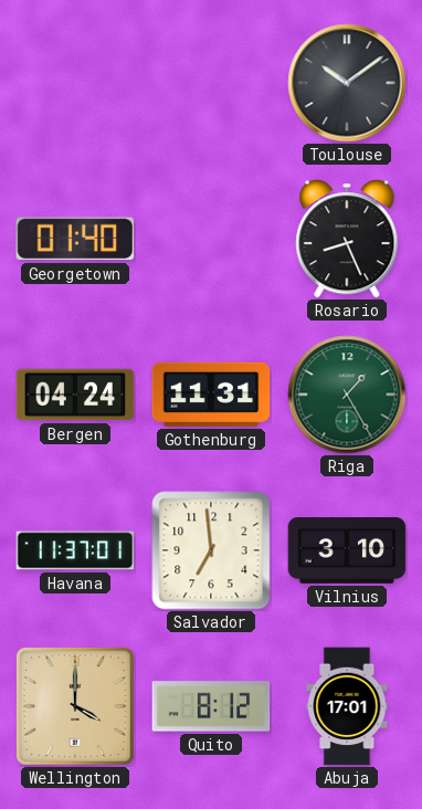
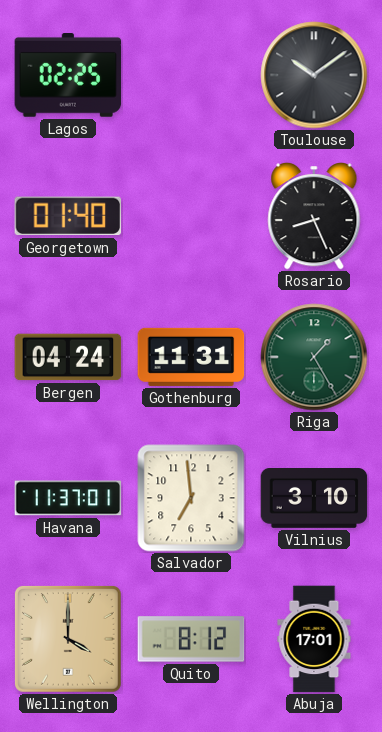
Lagos: none -> 02:25
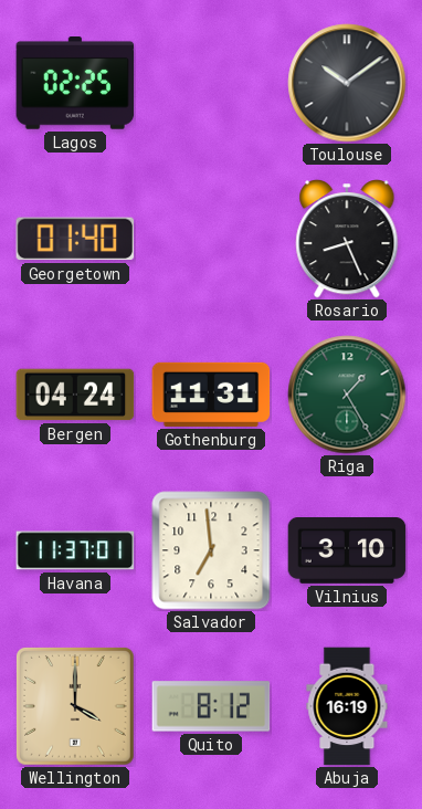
Abuja: 17:01 -> 16:19
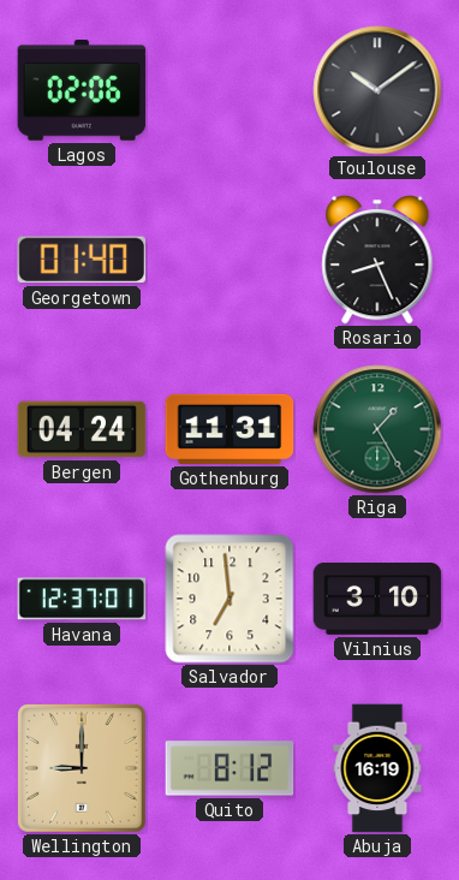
Lagos: 02:25 -> 02:06
Havana: 11:37 -> 12:37
Wellington: 4:00 -> 9:00
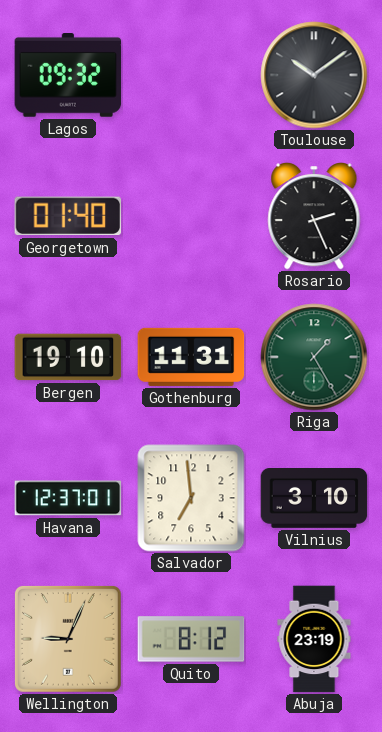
Lagos: 02:06 -> 09:32
Rosario: 8:26 -> 2:26
Bergen: 04:24 -> 19:10
Wellington: 9:00 -> 9:04
Abuja: 16:19 -> 23:19
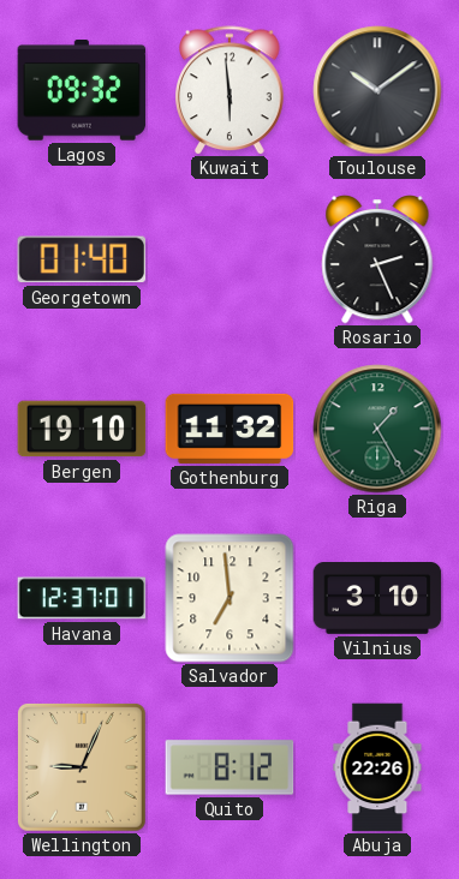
Kuwait: none -> 5:59
Gothenburg: 11:31 -> 11:32
Abuja: 23:19 -> 22:26
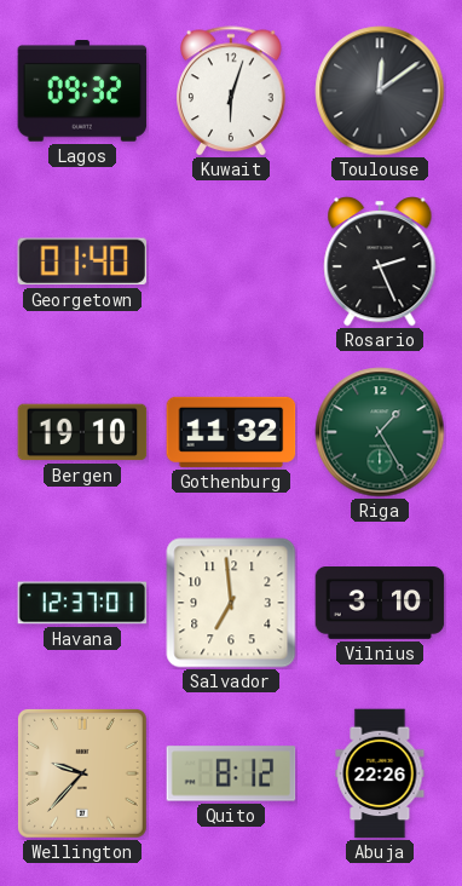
Kuwait: 5:59 -> 6:03
Toulouse: 10:09 -> 12:09
Wellington: 9:04 -> 9:37
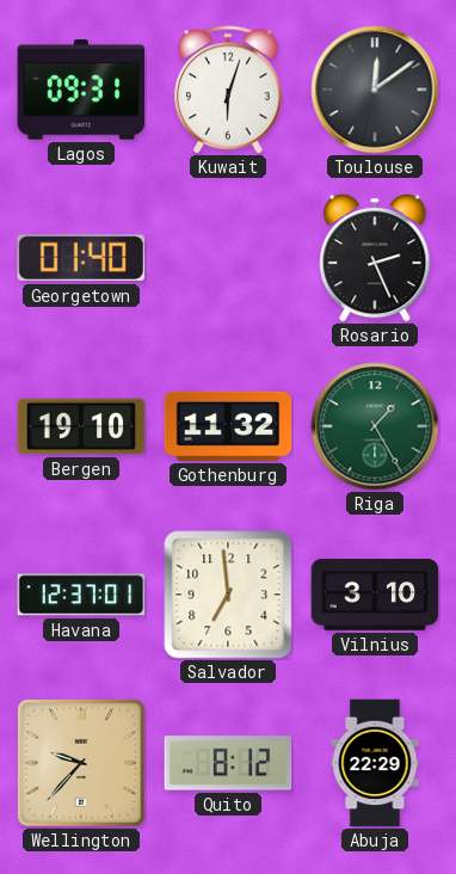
Lagos: 09:32 -> 09:31
Abuja: 22:26 -> 22:29
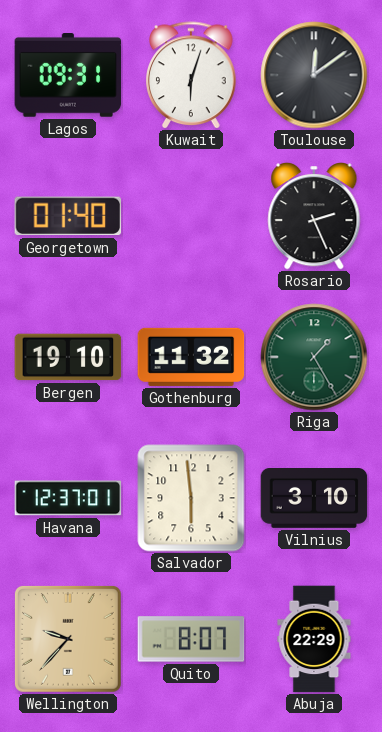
Salvador: 6:59 -> 5:59
Quito: 8:12 -> 8:07
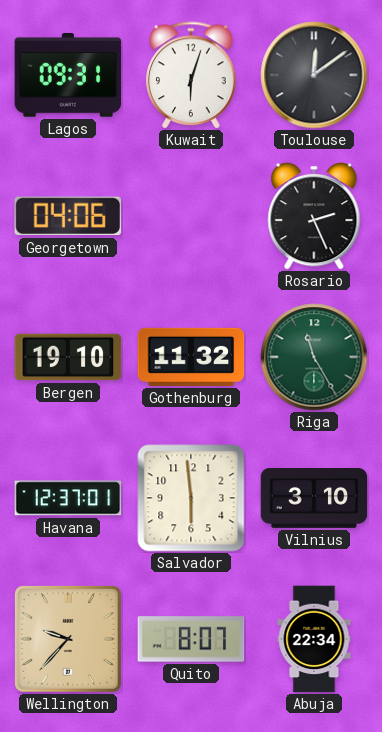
Georgetown: 01:40 -> 04:06
Riga: 1:25 -> 11:25
Abuja: 22:29 -> 22:34
